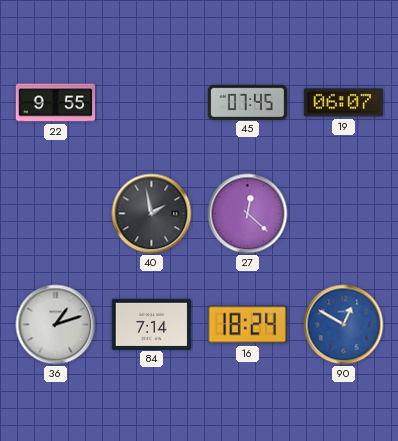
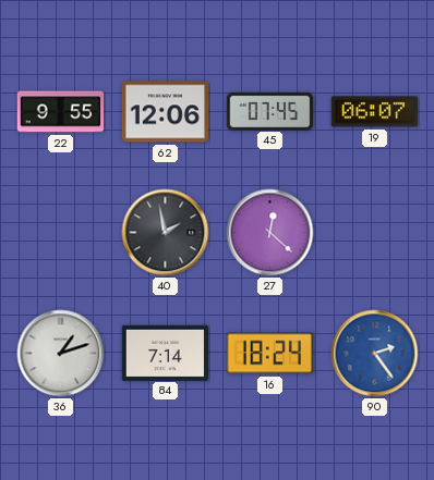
62: none -> 12:06
90: 12:50 -> 2:24
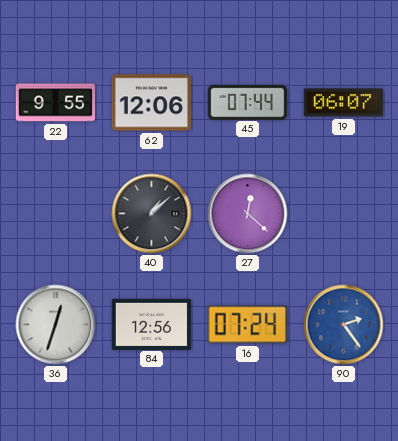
45: 07:45 -> 07:44
40: 1:58 -> 1:08
36: 1:12 -> 12:33
84: 7:14 -> 12:56
16: 18:24 -> 07:24
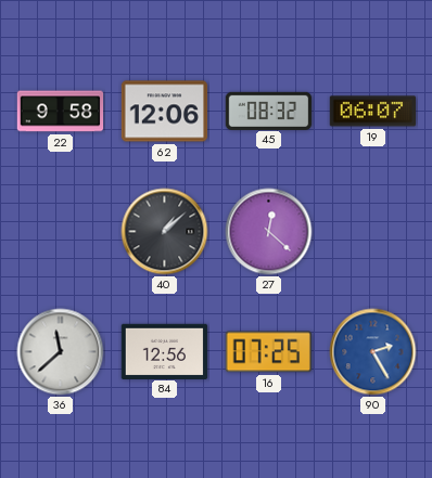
22: 9:55 -> 9:58
45: 07:44 -> 08:32
36: 12:33 -> 11:38
16: 07:24 -> 07:25
90: 2:24 -> 2:25
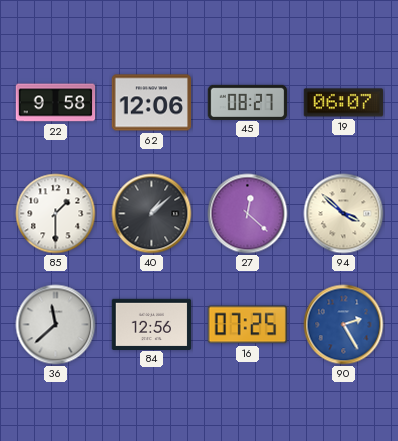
45: 08:32 -> 08:27
85: none -> 1:30
94: none -> 3:52
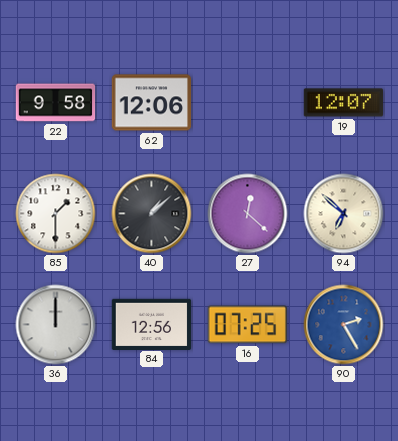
45: 08:27 -> none
19: 06:07 -> 12:07
94: 3:52 -> 6:52
36: 11:38 -> 12:00
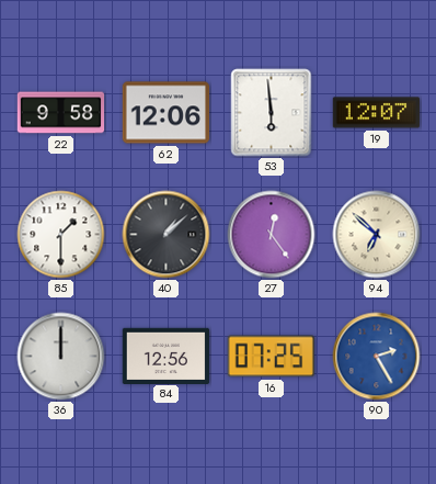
53: none -> 5:59
27: 12:22 -> 12:24
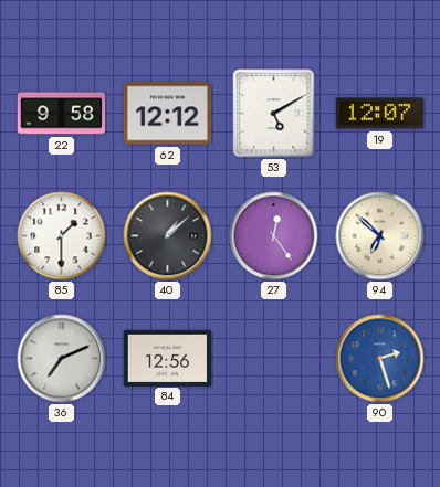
62: 12:06 -> 12:12
53: 5:59 -> 5:10
36: 12:00 -> 7:11
16: 07:25 -> none
90: 2:25 -> 2:27
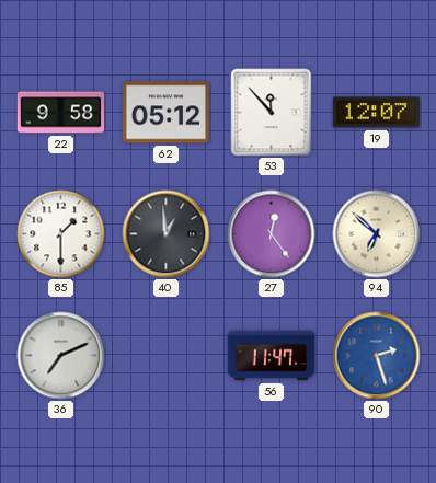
62: 12:12 -> 05:12
53: 5:10 -> 11:53
40: 1:08 -> 12:59
84: 12:56 -> none
56: none -> 11:47
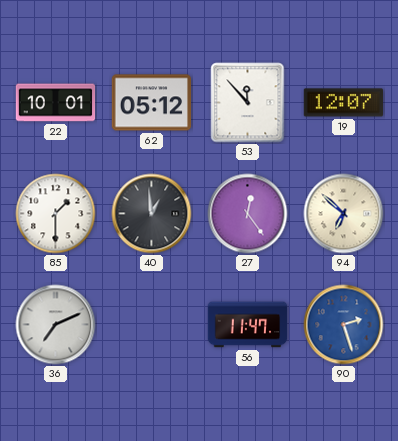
22: 9:58 -> 10:01
